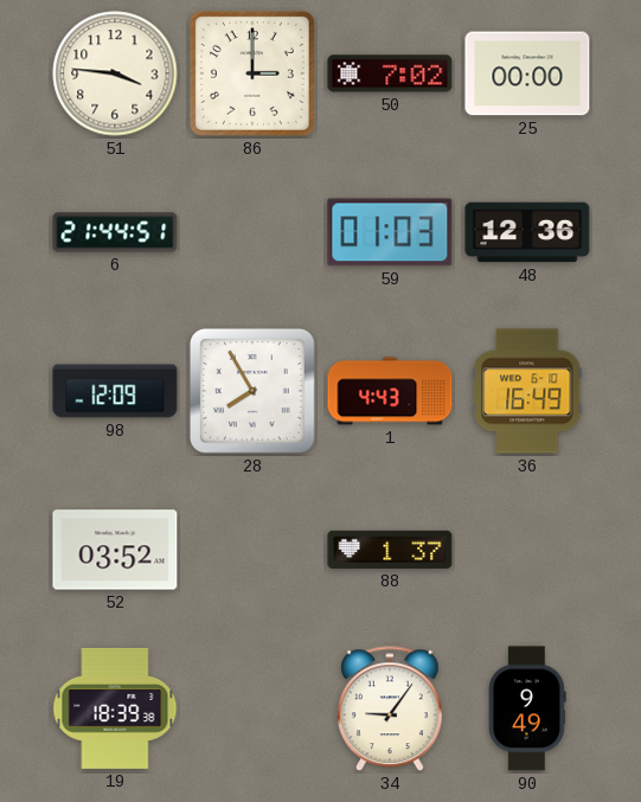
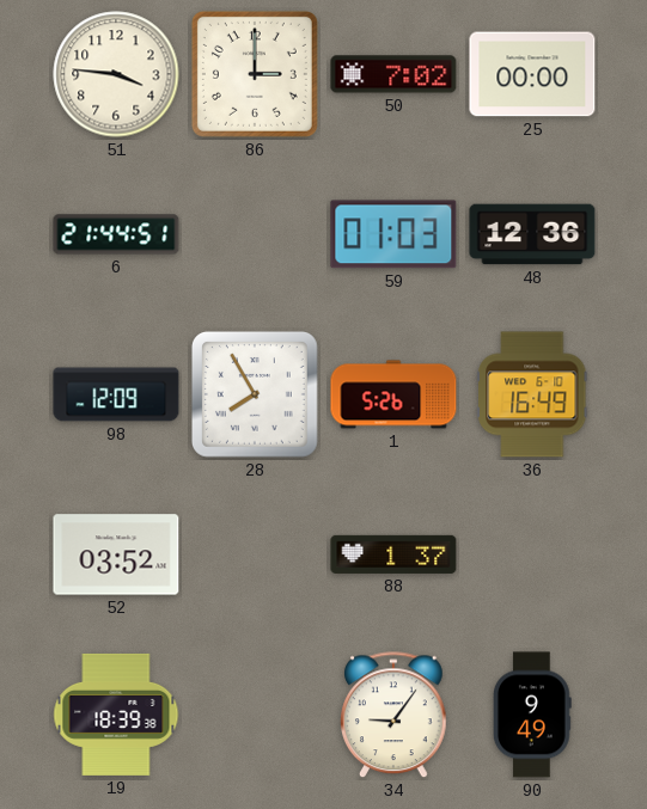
1: 4:43 -> 5:26
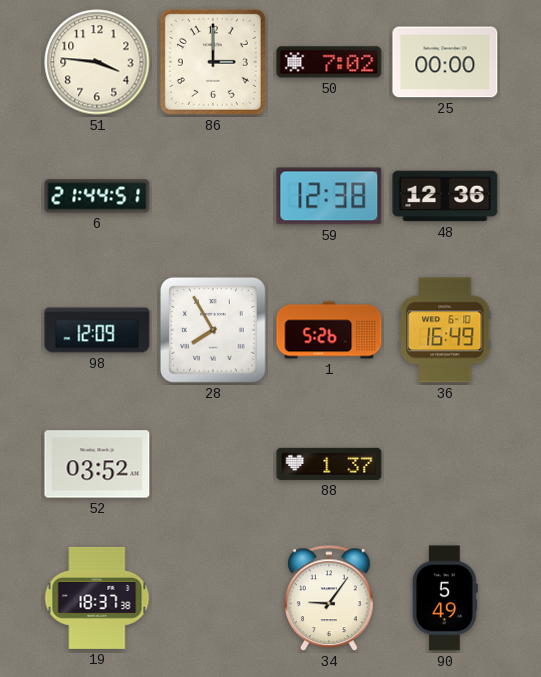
59: 01:03 -> 12:38
19: 18:39 -> 18:37
90: 9:49 -> 5:49
